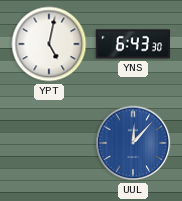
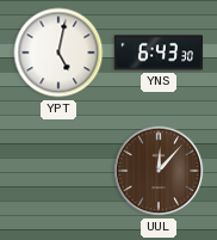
UUL dial: blue -> brown
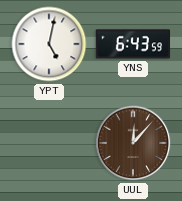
YNS: 6:43:30 -> 6:43:59
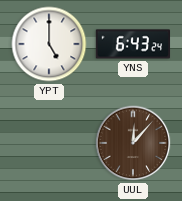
YPT: 5:02 -> 5:00
YNS: 6:43:59 -> 6:43:24
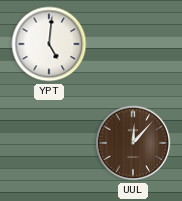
YPT: 5:00 -> 5:01
YNS: 6:43 -> none
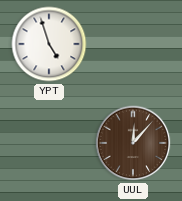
YPT: 5:01 -> 4:57
